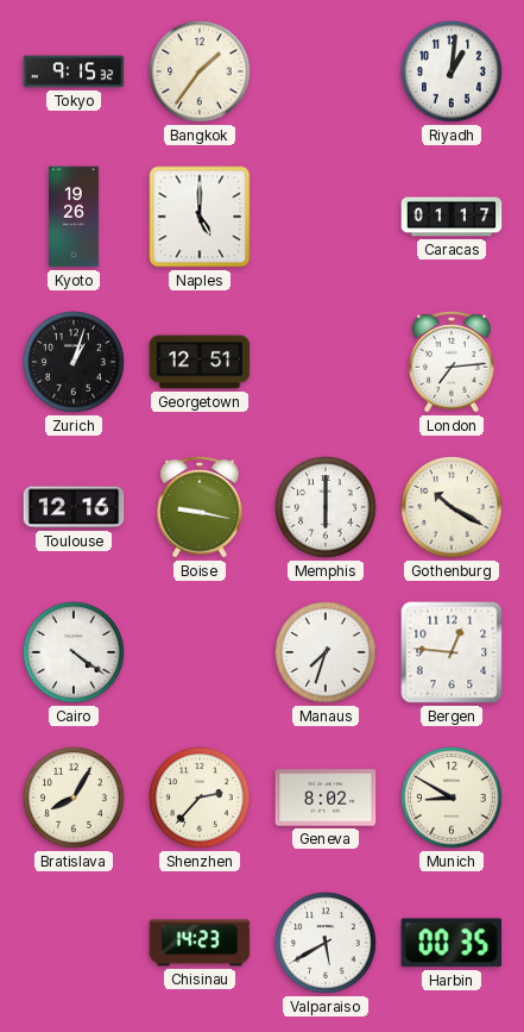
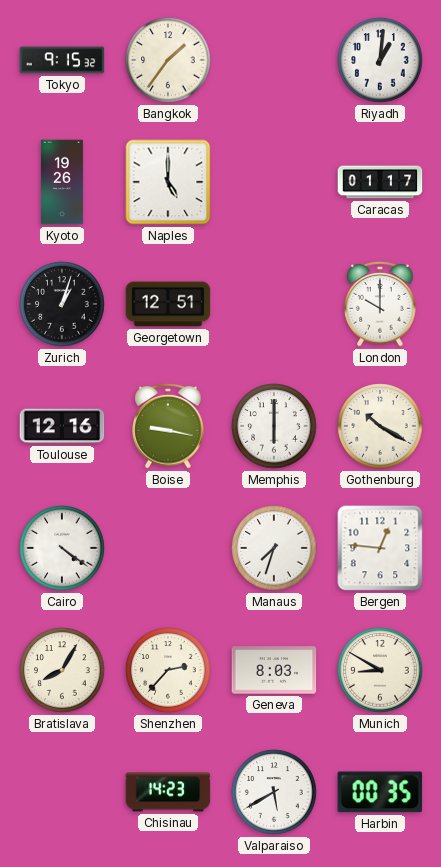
London: 7:14 -> 10:00
Geneva: 8:02 -> 8:03
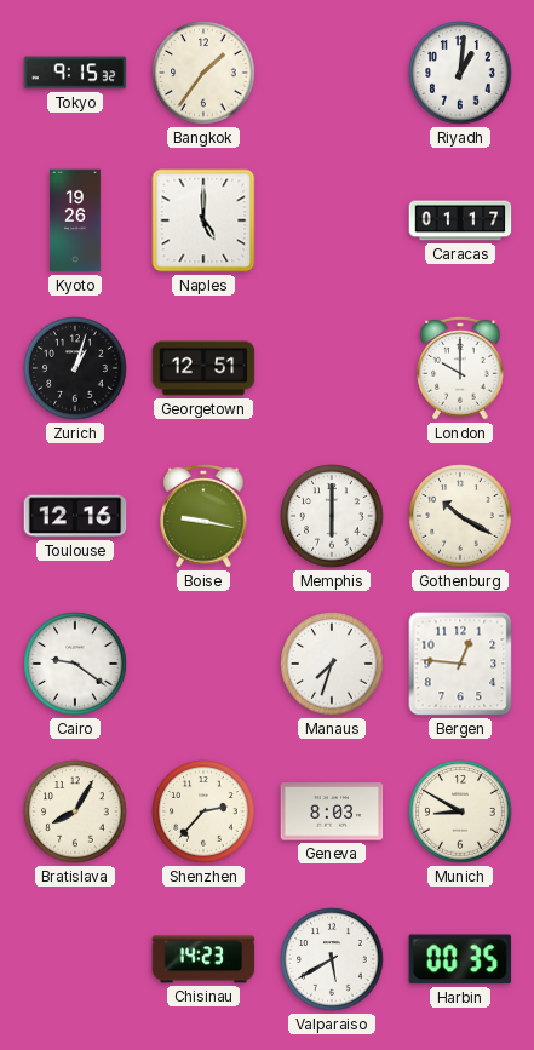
Cairo: 4:21 -> 9:21
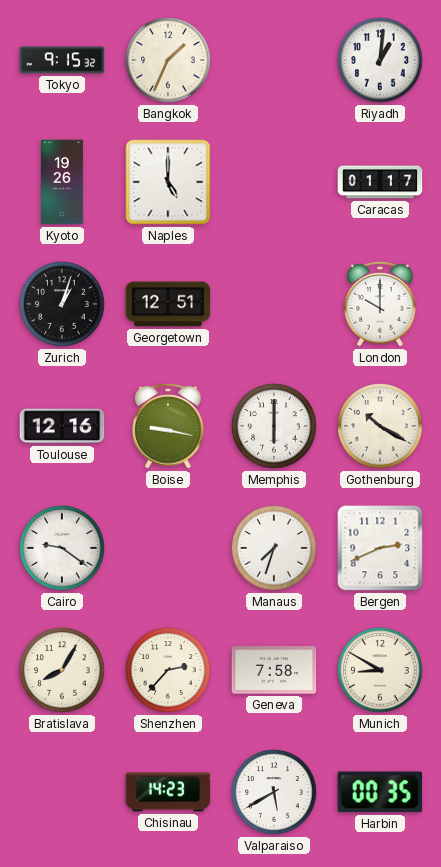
Bangkok: 1:36 -> 1:34
Bergen: 12:46 -> 2:41
Geneva: 8:03 -> 7:58
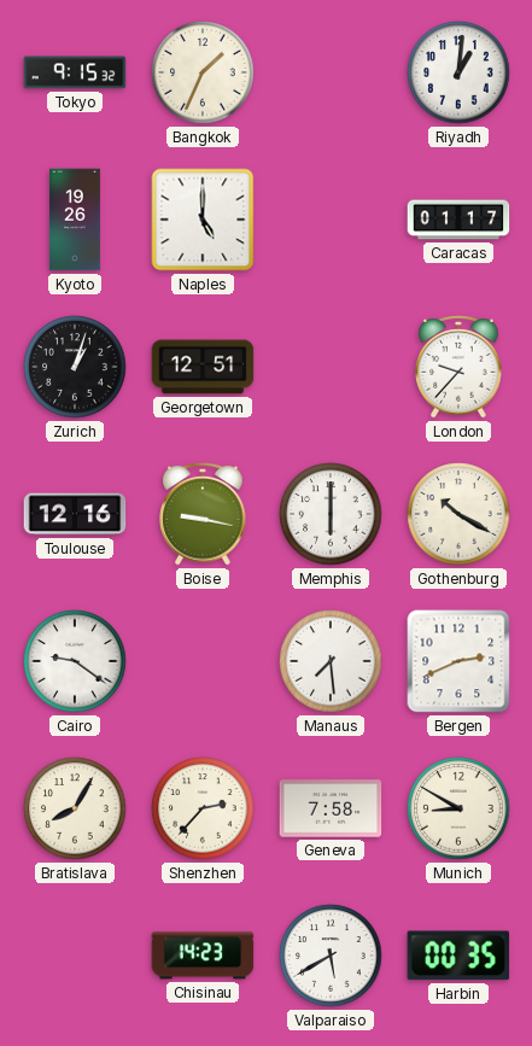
London: 10:00 -> 9:37
Manaus: 7:33 -> 7:29
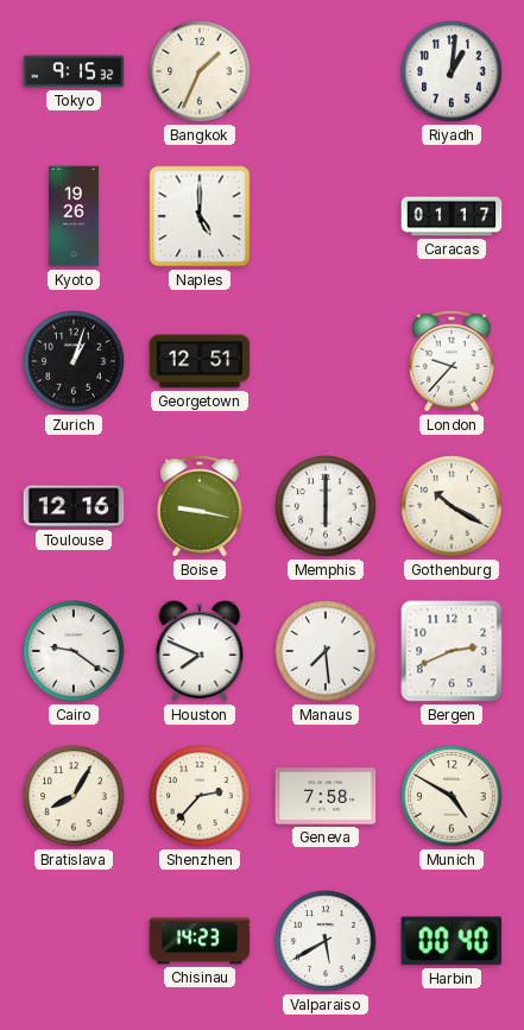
Houston: none -> 7:49
Munich: 8:50 -> 4:50
Harbin: 00:35 -> 00:40
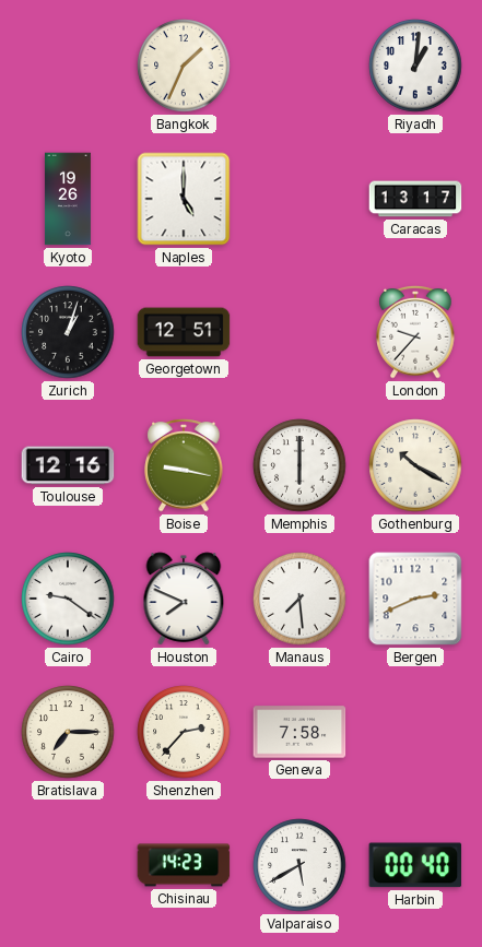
Tokyo: 9:15 -> none
Caracas: 01:17 -> 13:17
Bratislava: 8:05 -> 7:15
Munich: 4:50 -> none
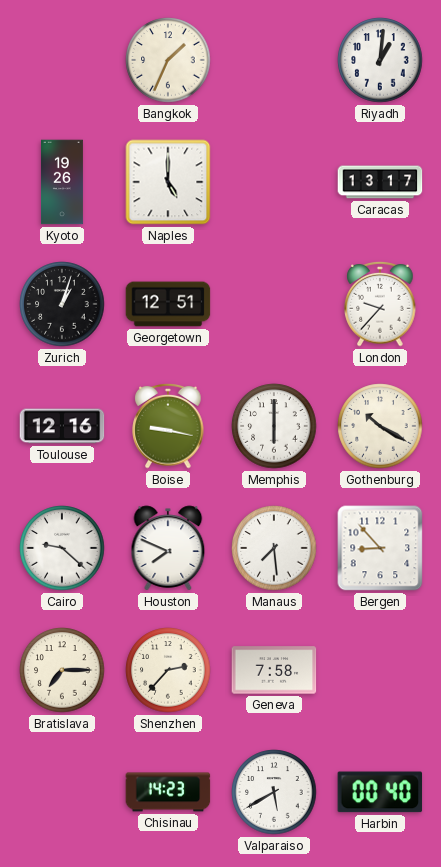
Cairo: 9:21 -> 9:22
Bergen: 2:41 -> 8:53
